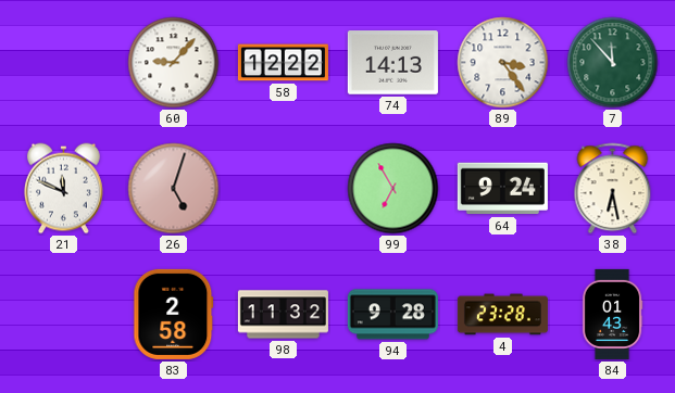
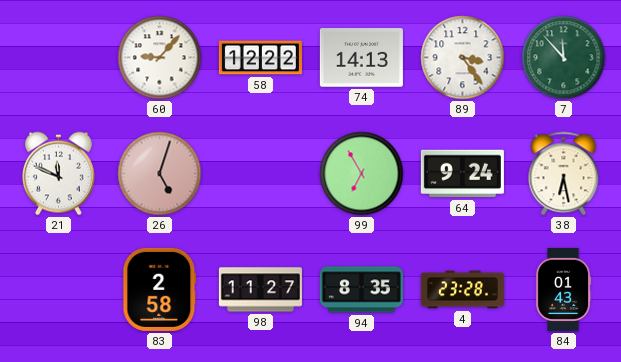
98: 11:32 -> 11:27
94: 9:28 -> 8:35
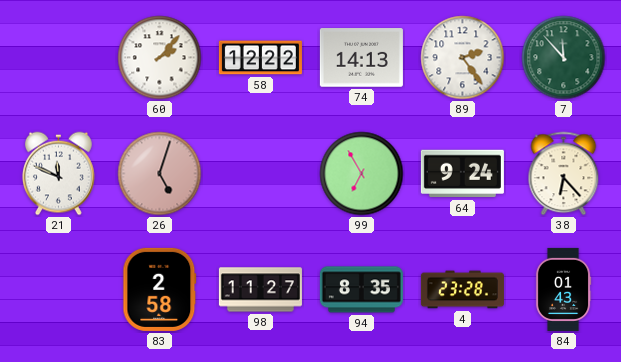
60: 9:07 -> 2:07
89: 3:24 -> 2:24
38: 6:28 -> 6:23
